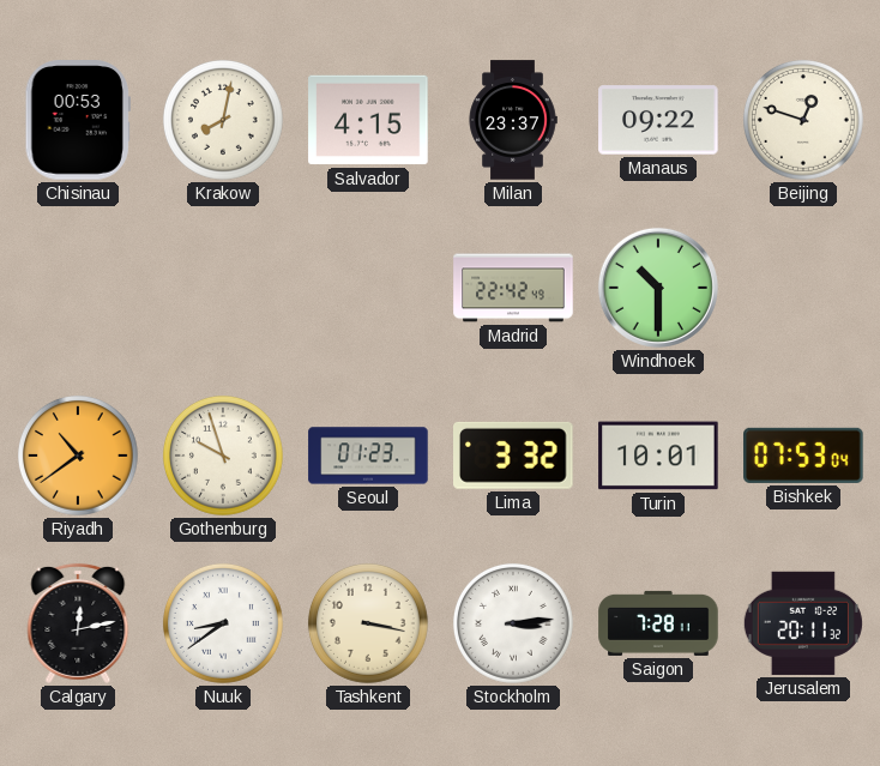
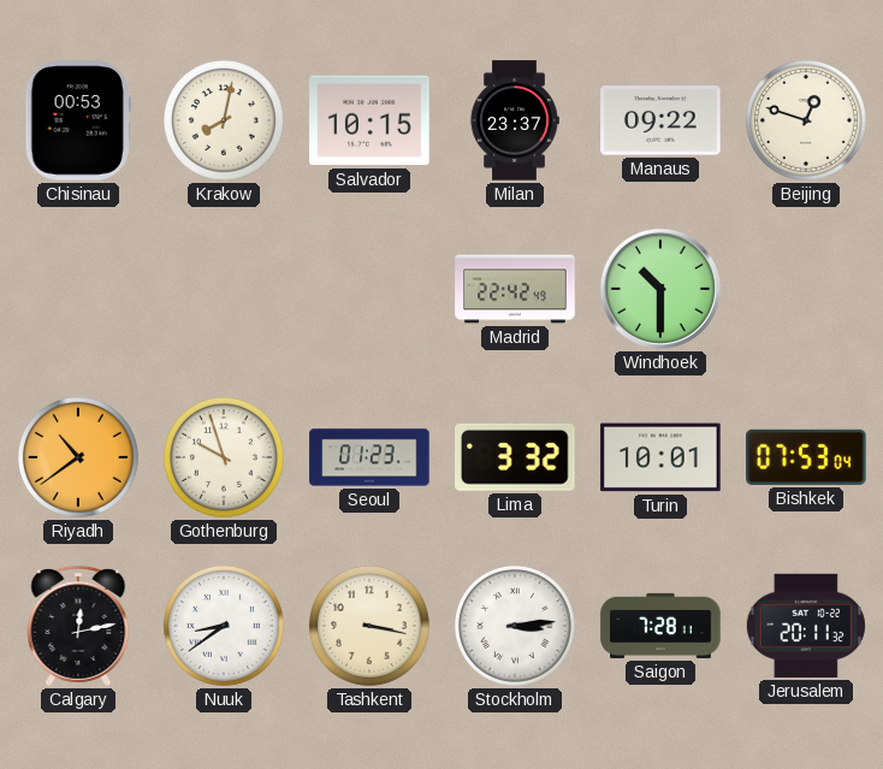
Salvador: 4:15 -> 10:15
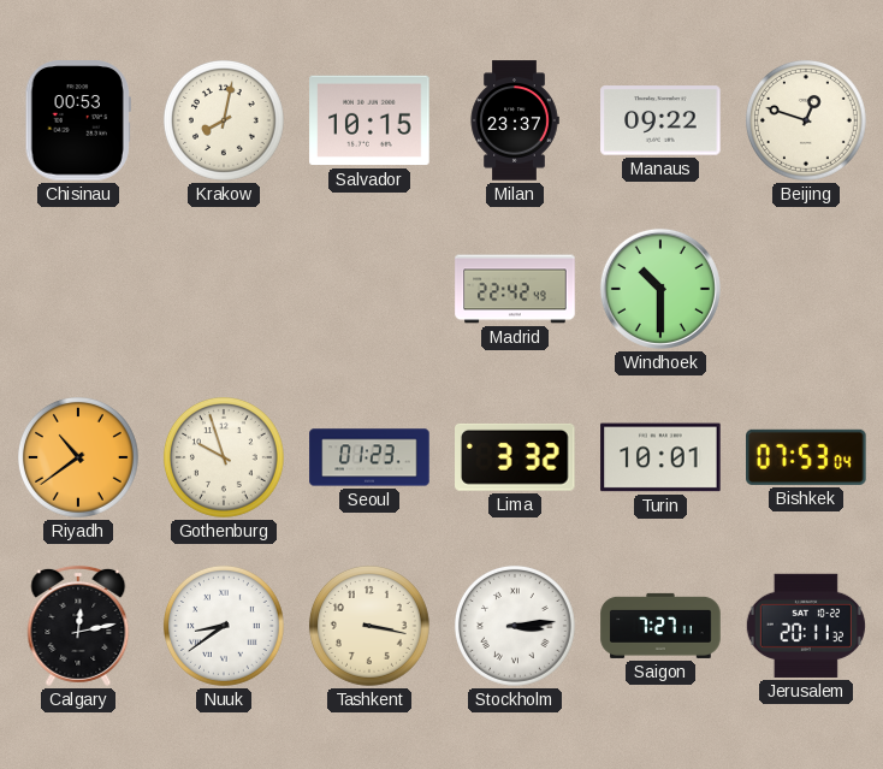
Saigon: 7:28 -> 7:27
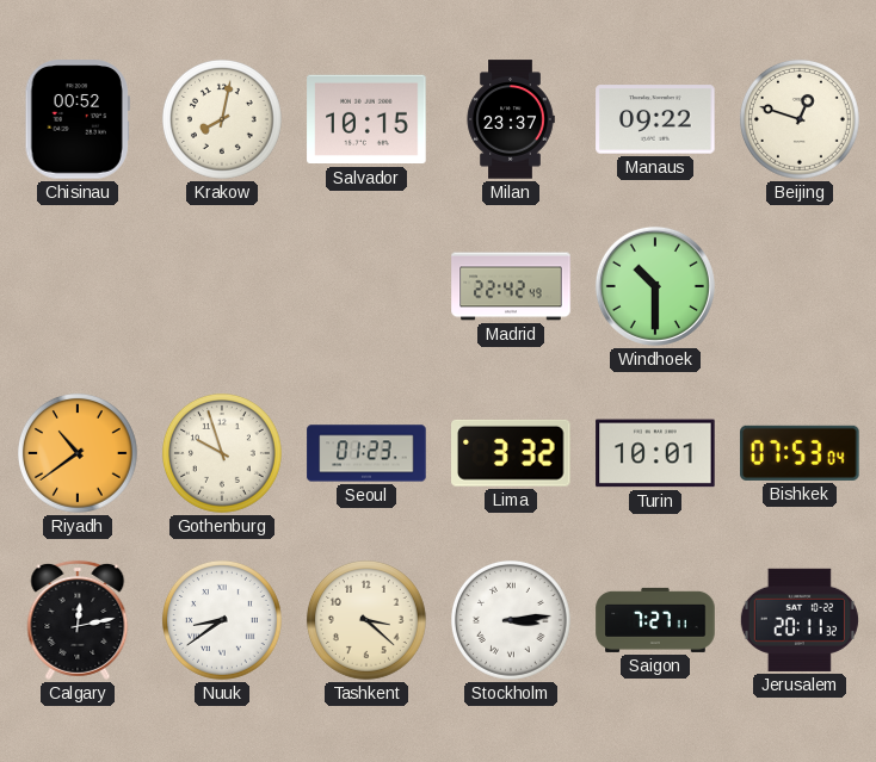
Chisinau: 00:53 -> 00:52
Tashkent: 3:17 -> 3:22
